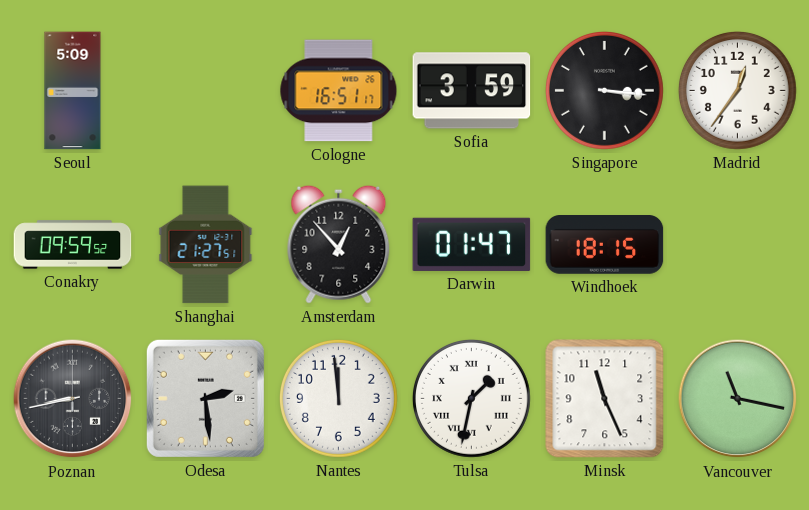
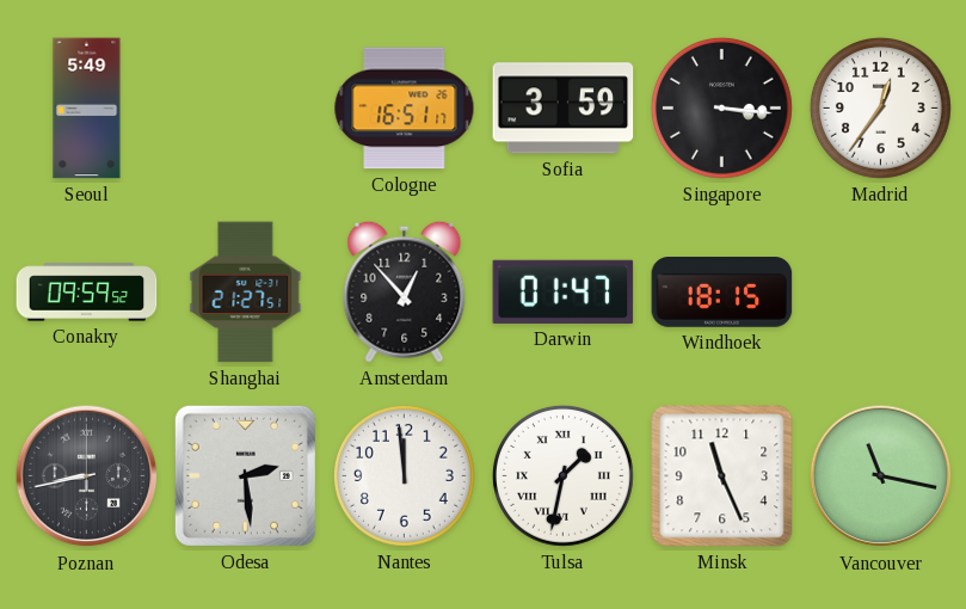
Seoul: 5:09 -> 5:49
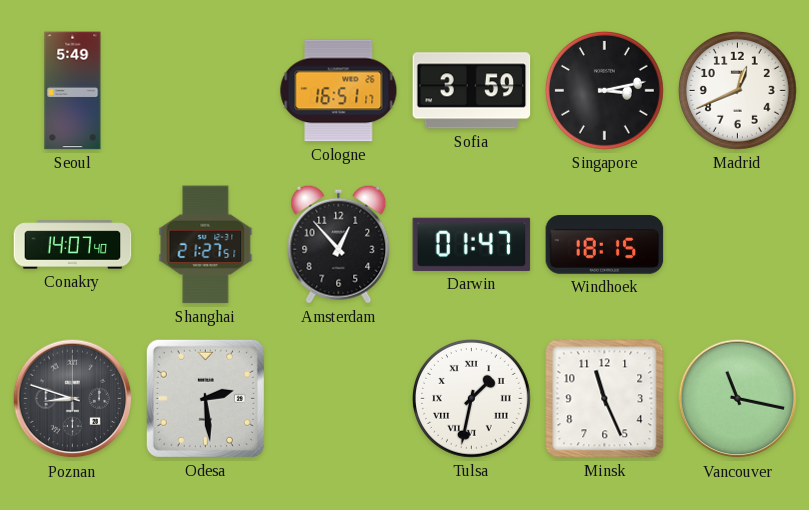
Singapore: 3:16 -> 3:13
Madrid: 12:36 -> 12:41
Conakry: 09:59 -> 14:07
Poznan: 8:43 -> 8:48
Nantes: 11:59 -> none
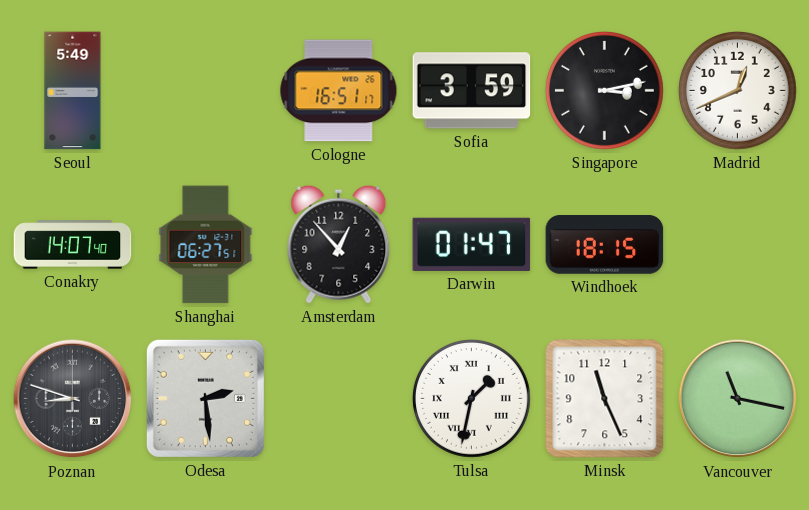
Shanghai: 21:27 -> 06:27
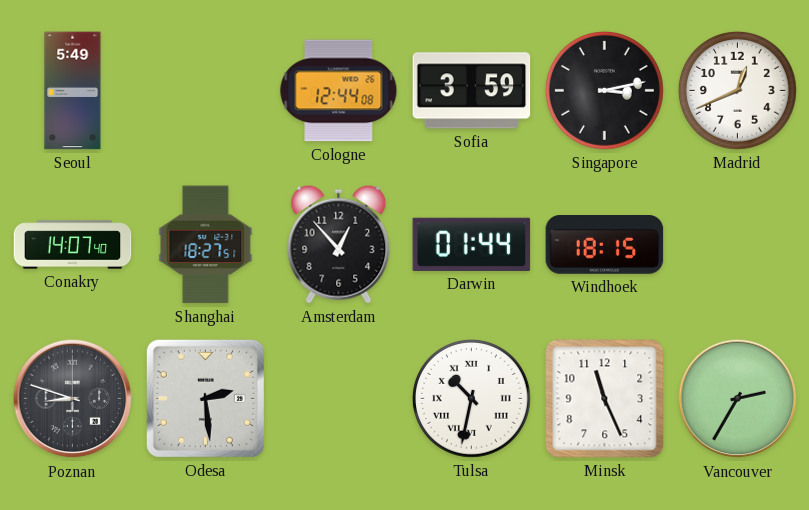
Cologne: 16:51 -> 12:44
Shanghai: 06:27 -> 18:27
Darwin: 01:47 -> 01:44
Tulsa: 1:32 -> 10:32
Vancouver: 11:17 -> 2:35
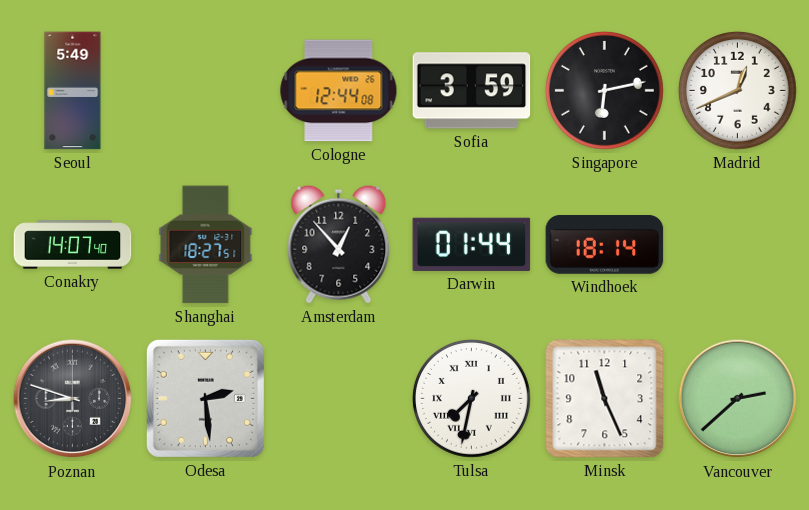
Singapore: 3:13 -> 6:13
Windhoek: 18:15 -> 18:14
Tulsa: 10:32 -> 7:32
Vancouver: 2:35 -> 2:38
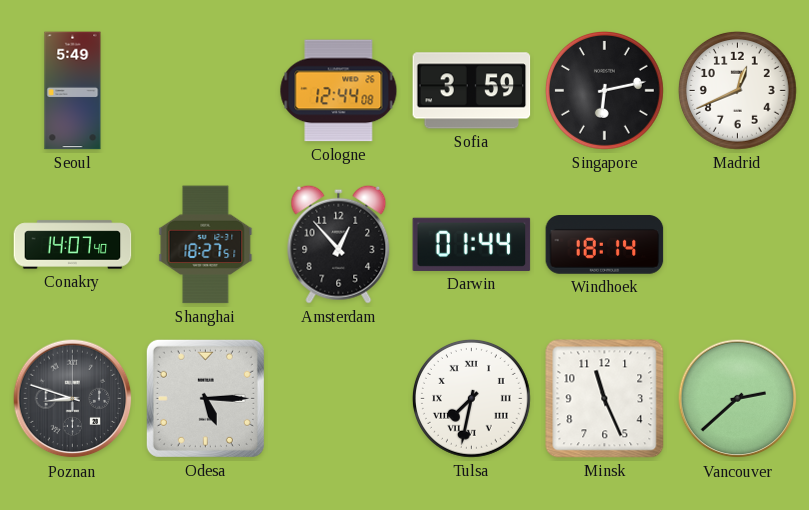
Odesa: 2:29 -> 5:15
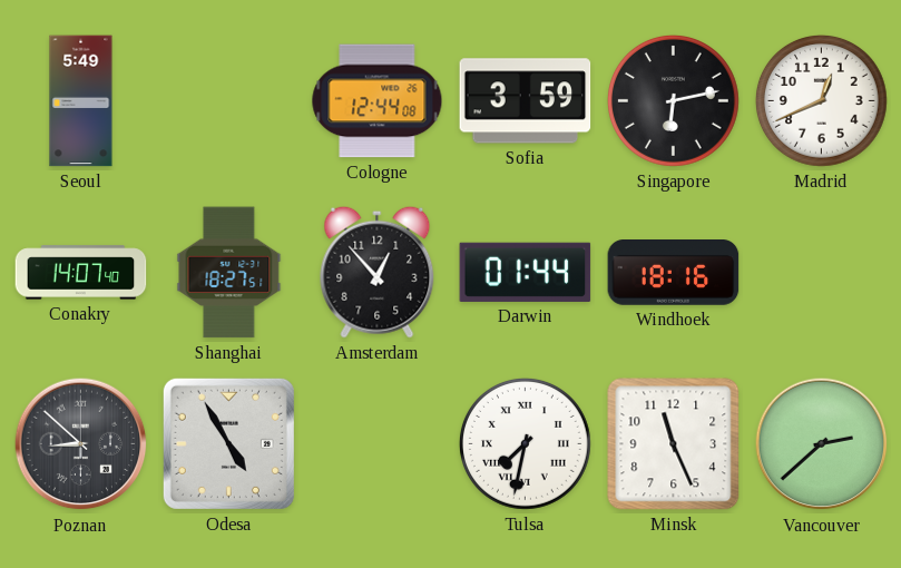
Windhoek: 18:14 -> 18:16
Poznan: 8:48 -> 8:52
Odesa: 5:15 -> 4:55
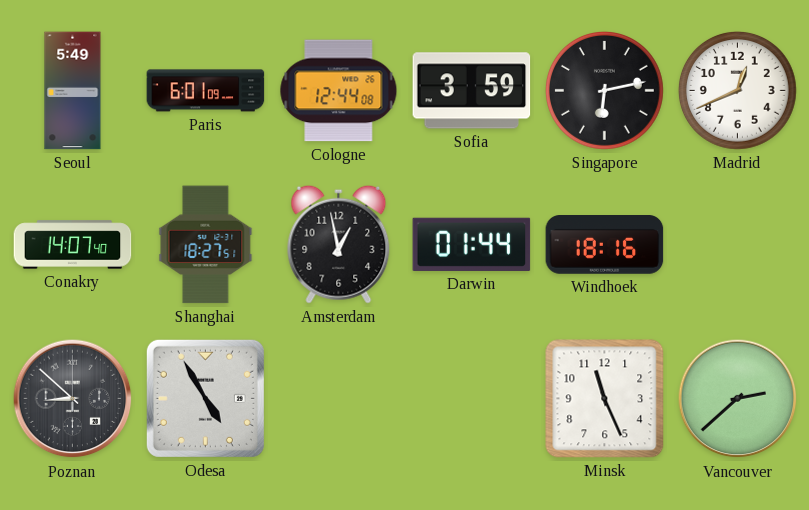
Paris: none -> 6:01
Amsterdam: 12:53 -> 12:58
Tulsa: 7:32 -> none
